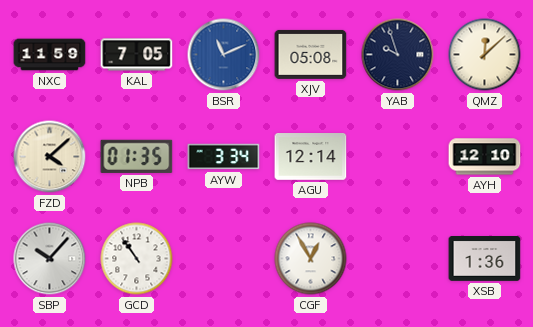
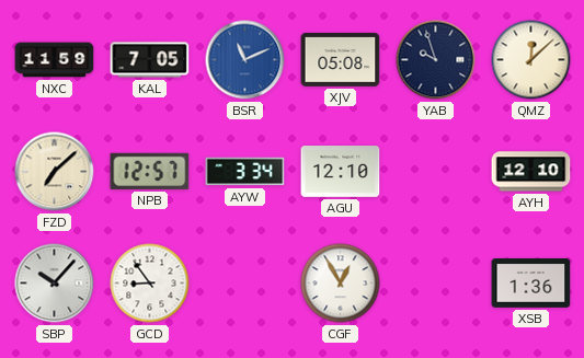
FZD: 4:08 -> 7:08
NPB: 01:35 -> 12:57
AGU: 12:14 -> 12:10
GCD: 10:54 -> 8:54
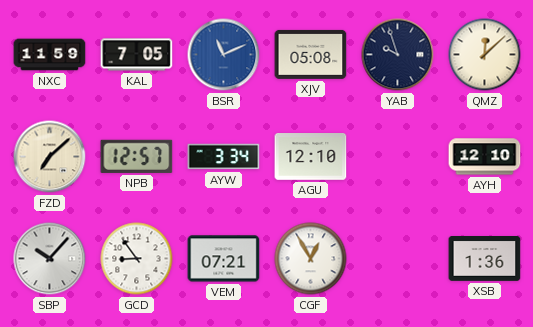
VEM: none -> 07:21
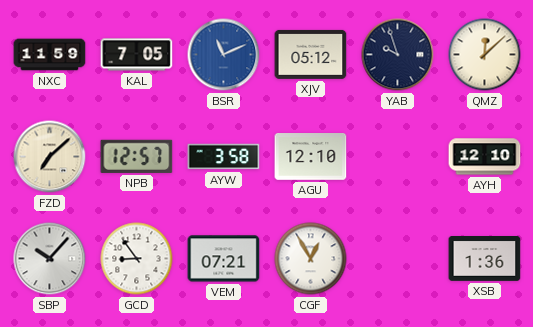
XJV: 05:08 -> 05:12
AYW: 3:34 -> 3:58
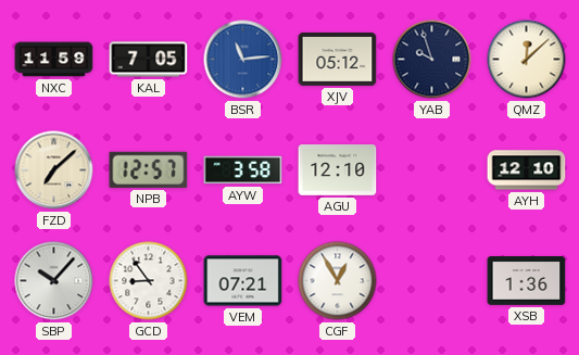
BSR: 11:11 -> 11:14
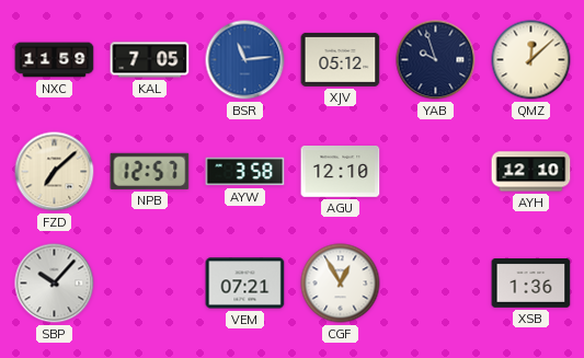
GCD: 8:54 -> none
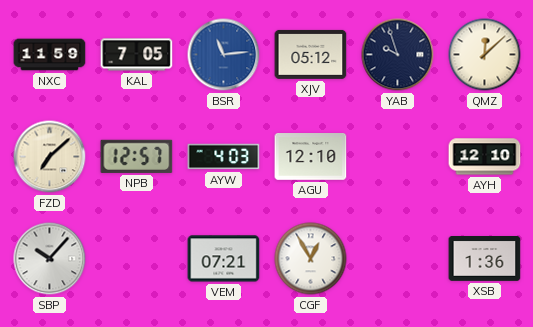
AYW: 3:58 -> 4:03
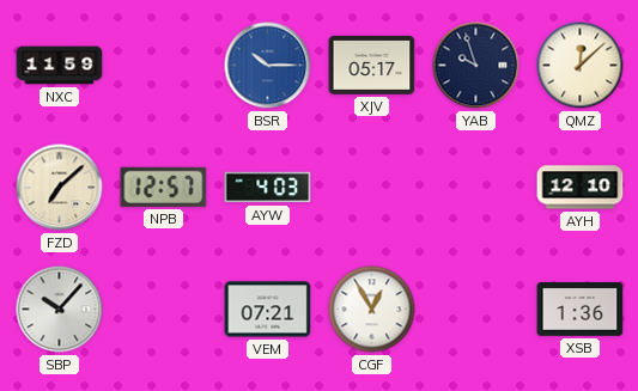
KAL: 7:05 -> none
BSR: 11:14 -> 10:15
XJV: 05:12 -> 05:17
AGU: 12:10 -> none
